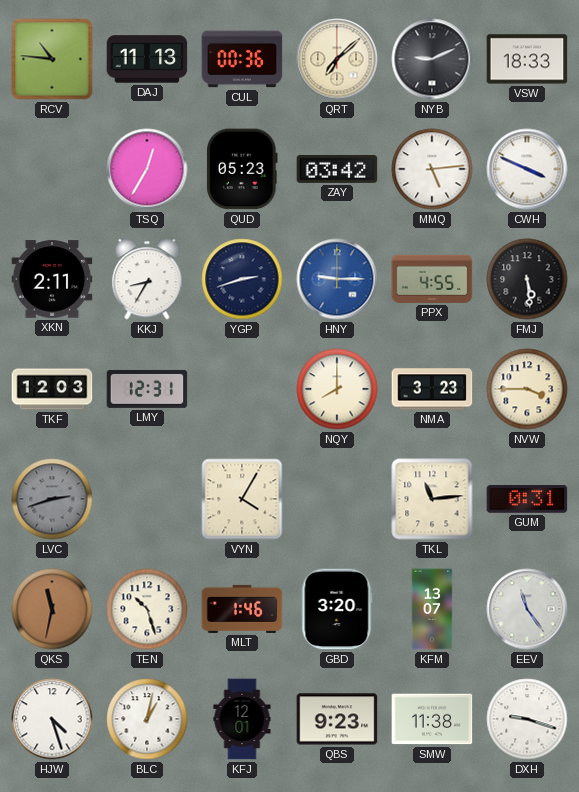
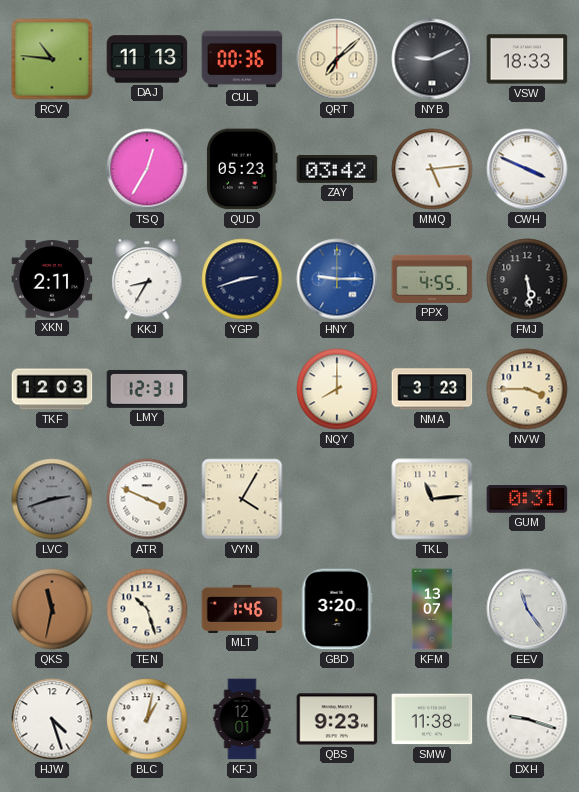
ATR: none -> 3:49
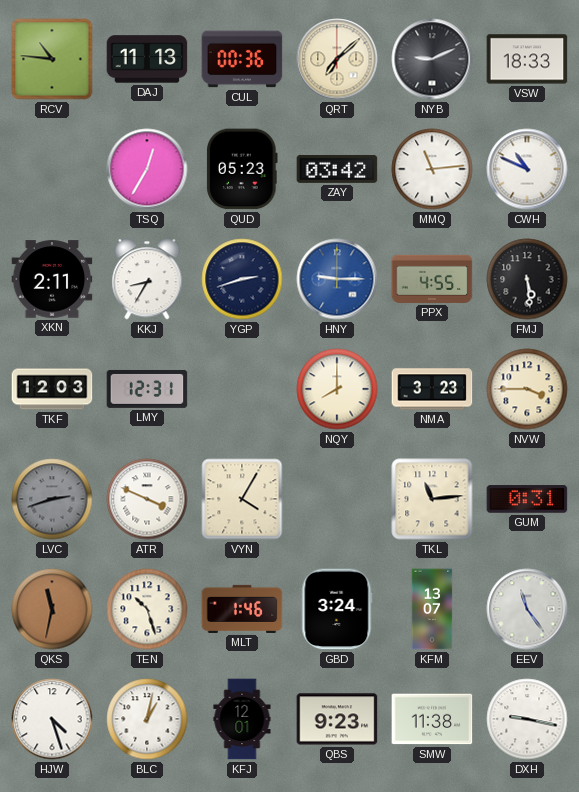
MMQ: 5:14 -> 11:14
CWH: 3:49 -> 10:49
GBD: 3:20 -> 3:24
DXH: 9:18 -> 9:17
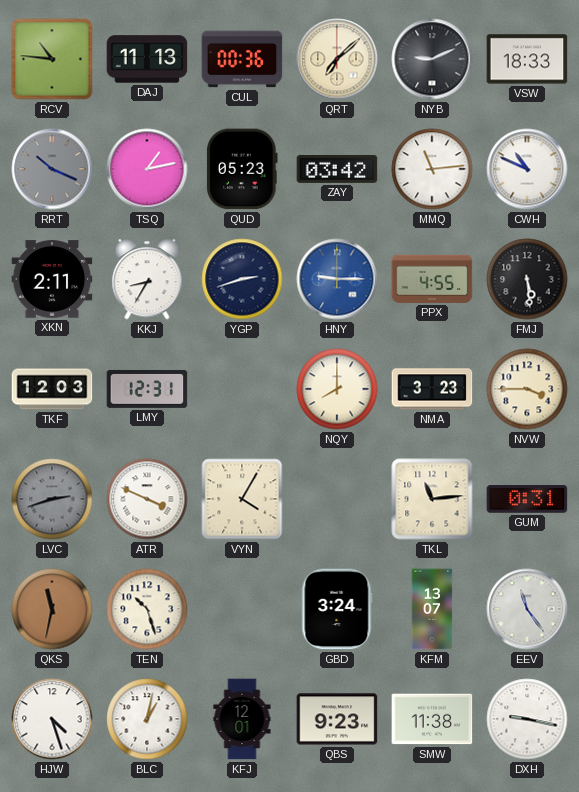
RRT: none -> 10:19
TSQ: 12:35 -> 1:13
MLT: 1:46 -> none
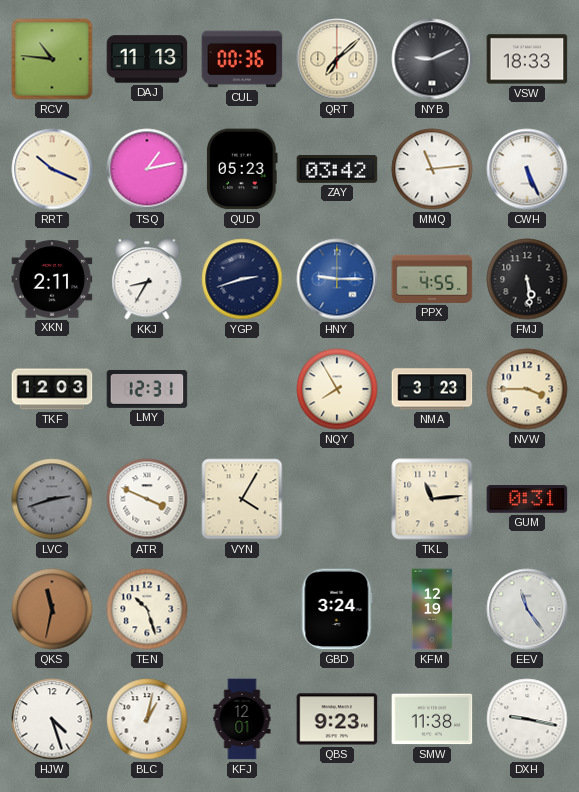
RRT dial: grey -> cream
CWH: 10:49 -> 5:26
NQY: 8:00 -> 7:55
KFM: 13:07 -> 12:19
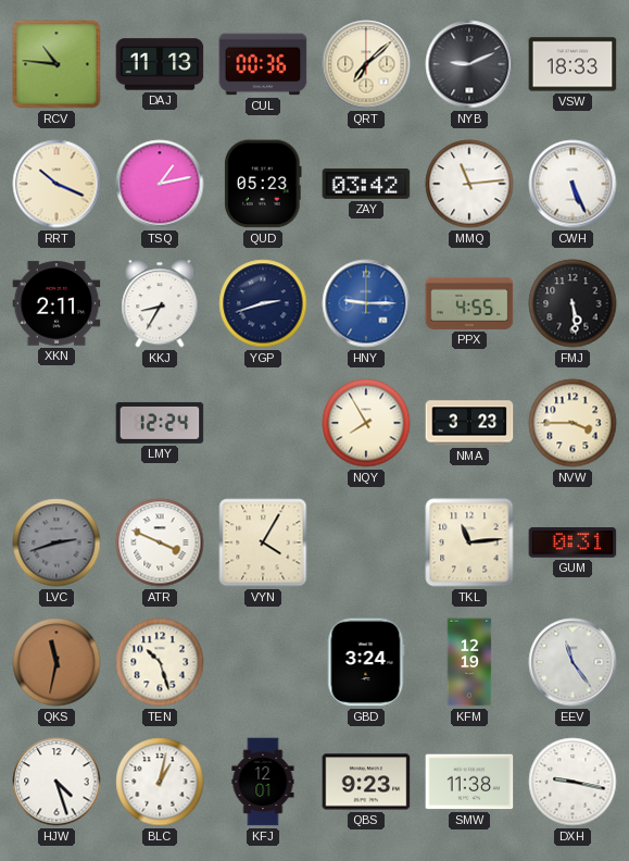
TKF: 12:03 -> none
LMY: 12:31 -> 12:24
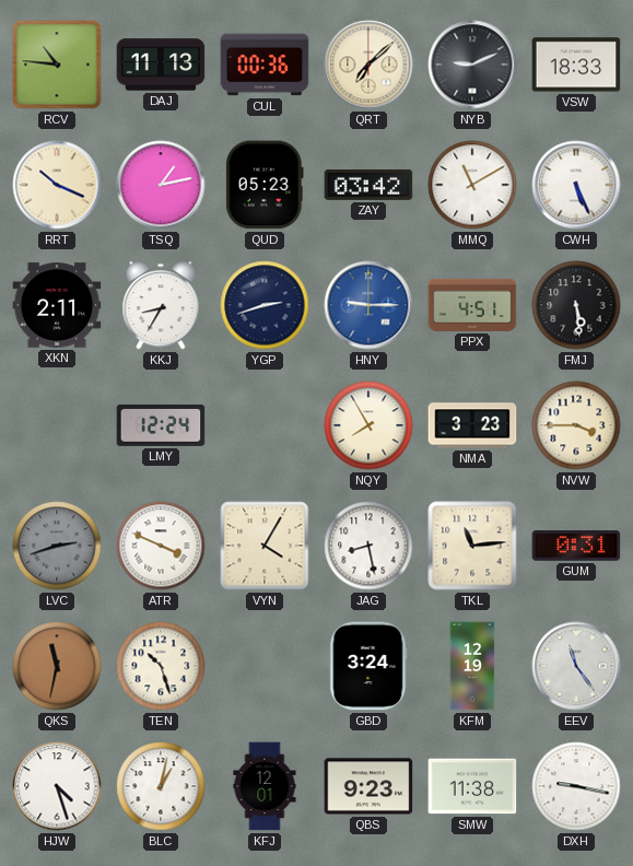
MMQ: 11:14 -> 11:10
PPX: 4:55 -> 4:51
JAG: none -> 8:28
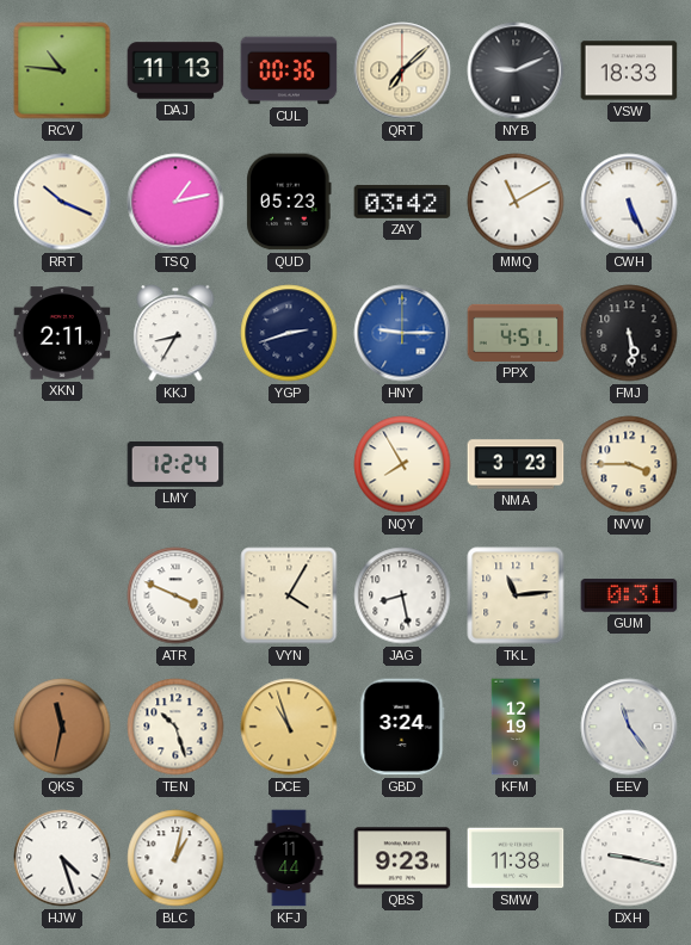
LVC: 2:42 -> none
DCE: none -> 10:57
KFJ: 12:01 -> 11:44
